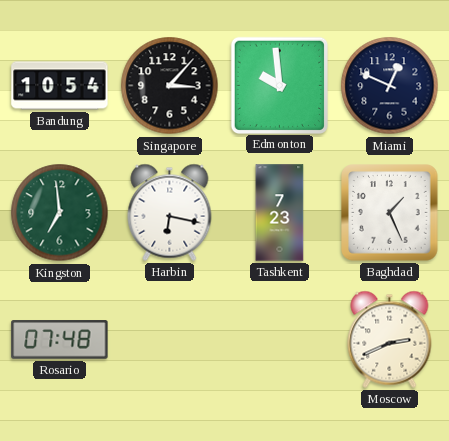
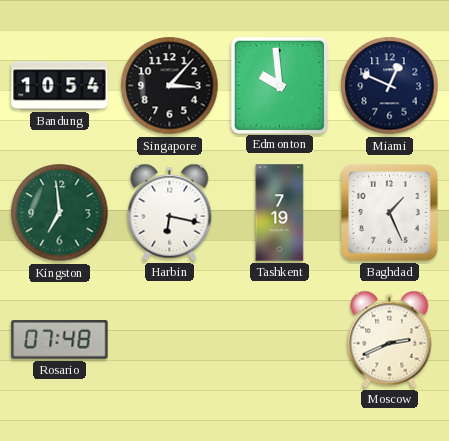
Tashkent: 7:23 -> 7:19
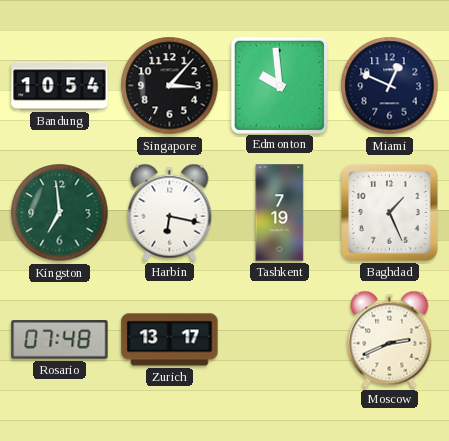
Zurich: none -> 13:17
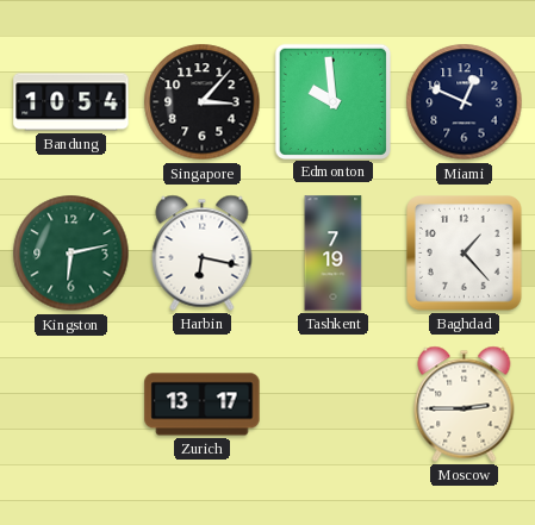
Kingston: 6:59 -> 6:13
Baghdad: 1:26 -> 1:23
Rosario: 07:48 -> none
Moscow: 2:41 -> 2:45
